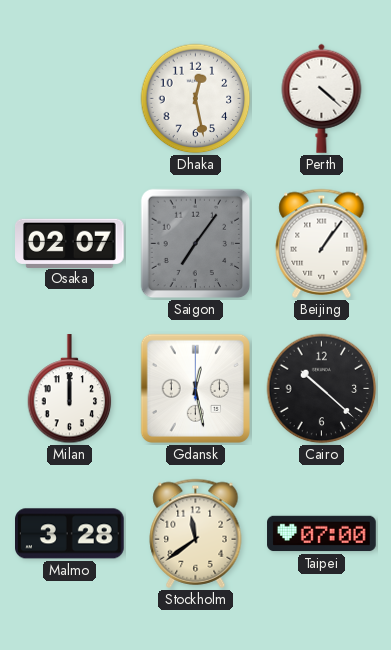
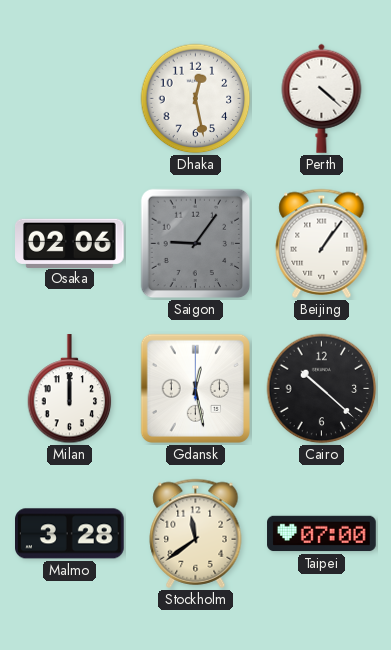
Osaka: 02:07 -> 02:06
Saigon: 7:06 -> 9:06
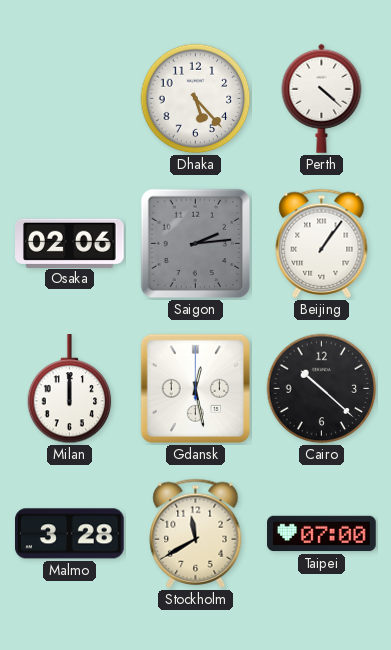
Dhaka: 12:28 -> 5:23
Saigon: 9:06 -> 2:14
Stockholm: 11:39 -> 11:40
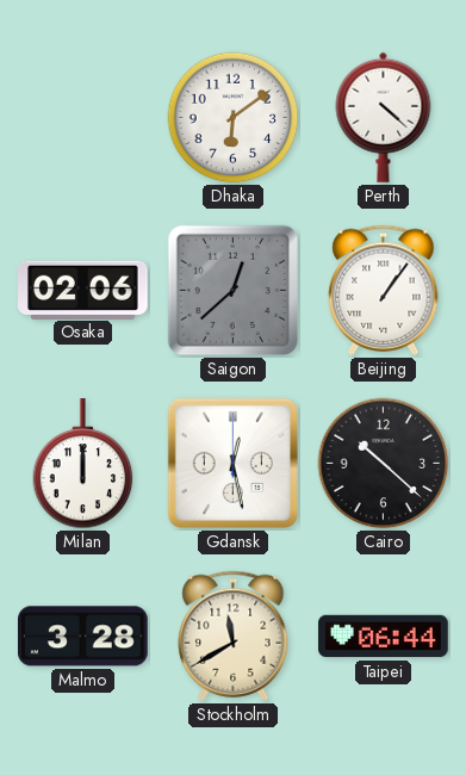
Dhaka: 5:23 -> 6:09
Saigon: 2:14 -> 12:38
Taipei: 07:00 -> 06:44
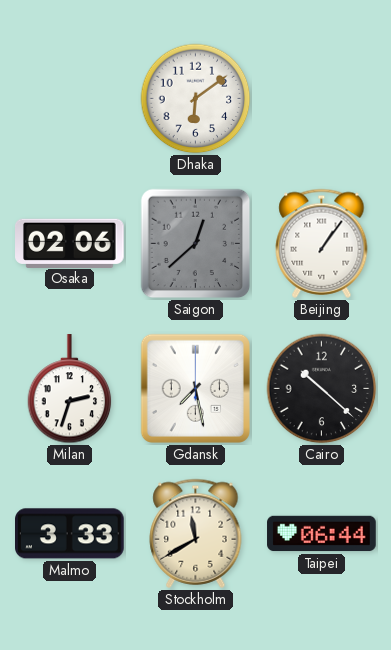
Perth: 4:22 -> none
Milan: 12:00 -> 2:33
Gdansk: 12:28 -> 7:28
Malmo: 3:28 -> 3:33
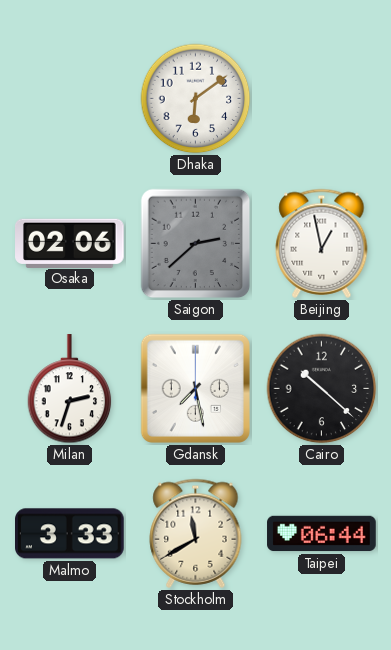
Saigon: 12:38 -> 2:38
Beijing: 1:06 -> 12:58
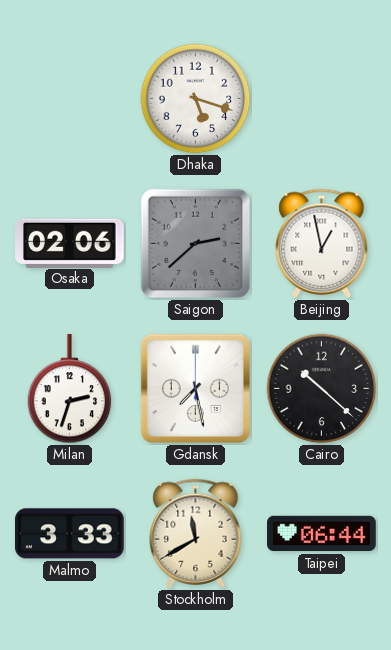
Dhaka: 6:09 -> 5:18
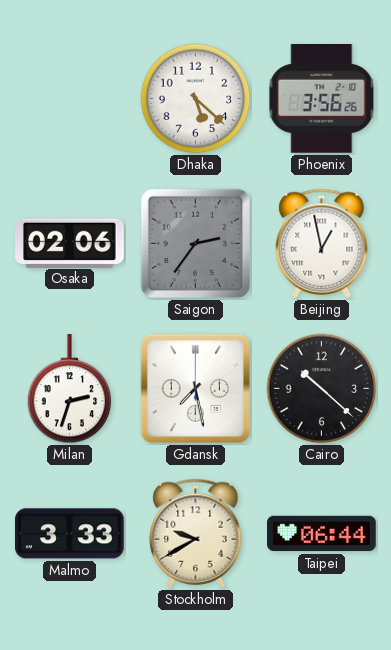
Dhaka: 5:18 -> 5:22
Phoenix: none -> 3:56
Saigon: 2:38 -> 2:36
Stockholm: 11:40 -> 9:40
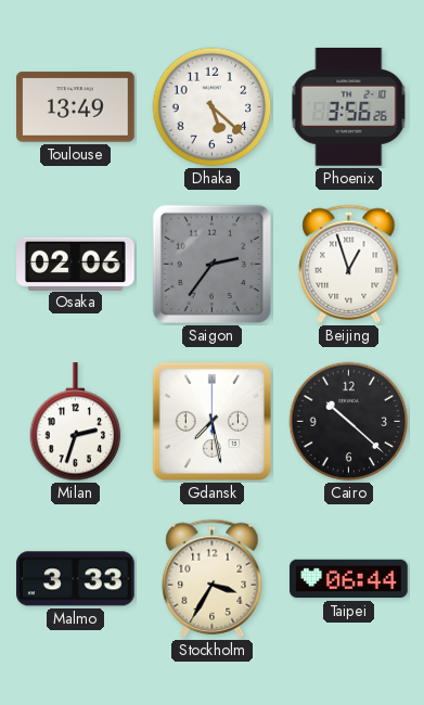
Toulouse: none -> 13:49
Beijing: 12:58 -> 12:57
Stockholm: 9:40 -> 3:35
